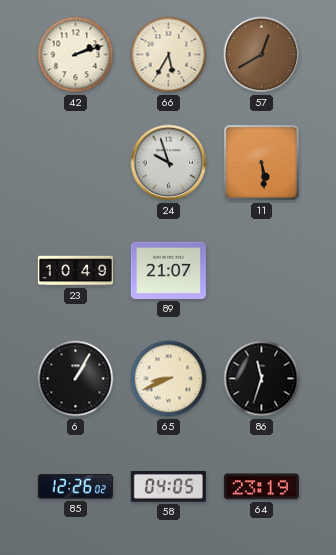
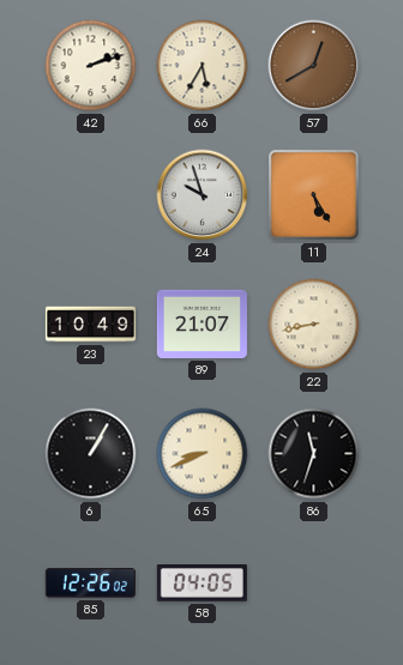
11: 5:29 -> 5:25
22: none -> 8:43
64: 23:19 -> none
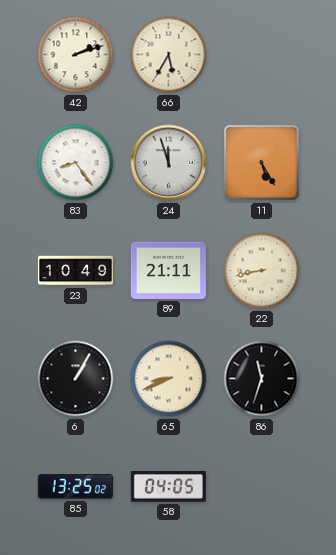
57: 12:40 -> none
83: none -> 8:24
24: 9:57 -> 11:57
89: 21:07 -> 21:11
85: 12:26 -> 13:25
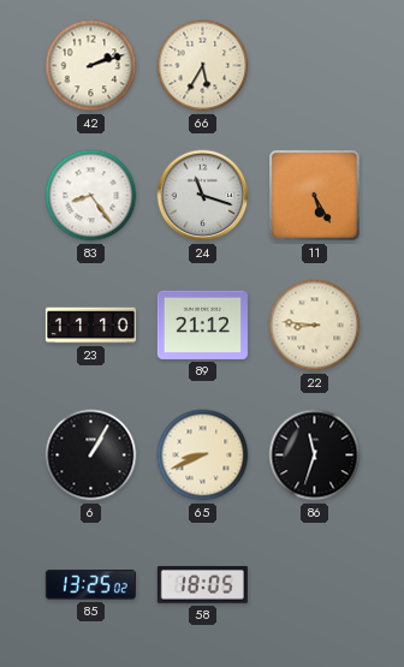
24: 11:57 -> 11:18
23: 10:49 -> 11:10
89: 21:11 -> 21:12
22: 8:43 -> 8:46
58: 04:05 -> 18:05
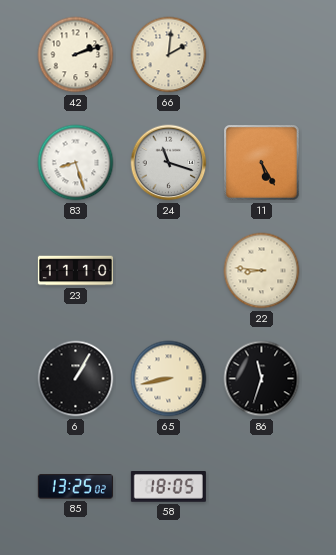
66: 5:35 -> 2:01
83: 8:24 -> 8:27
89: 21:12 -> none
65: 8:41 -> 8:43
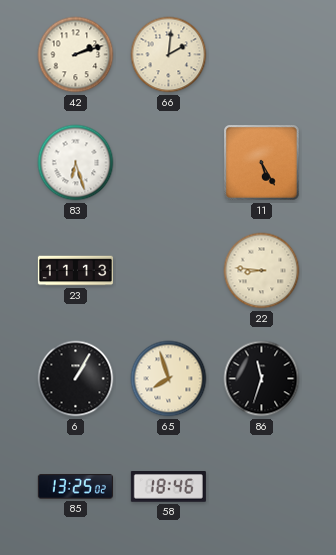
83: 8:27 -> 6:27
24: 11:18 -> none
23: 11:10 -> 11:13
65: 8:43 -> 7:57
58: 18:05 -> 18:46
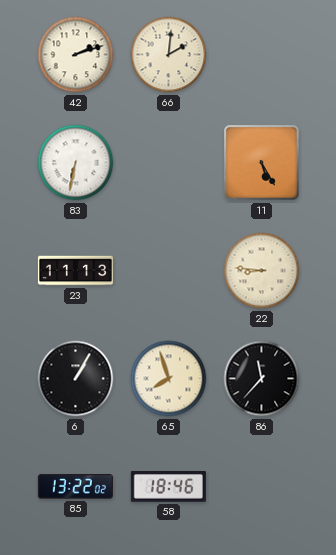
83: 6:27 -> 6:32
86: 11:33 -> 11:37
85: 13:25 -> 13:22
